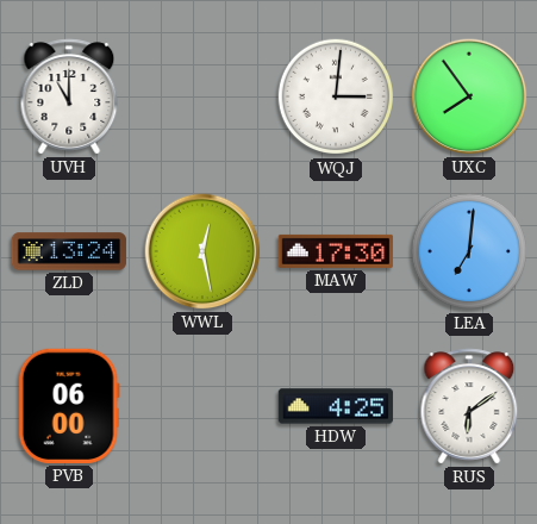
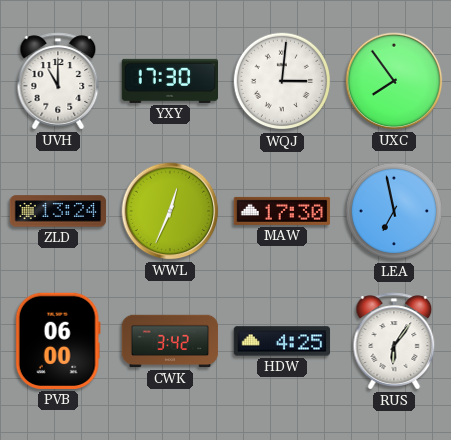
YXY: none -> 17:30
WWL: 12:28 -> 12:34
LEA: 7:01 -> 6:58
CWK: none -> 3:42
RUS: 6:09 -> 6:06
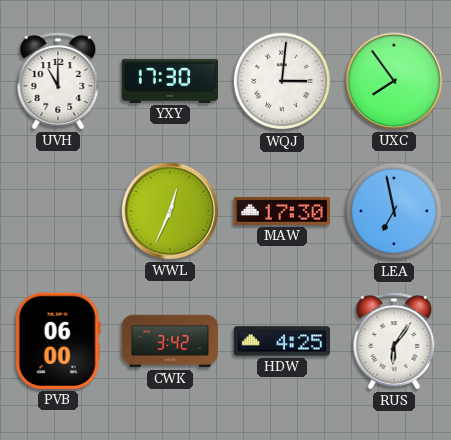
ZLD: 13:24 -> none
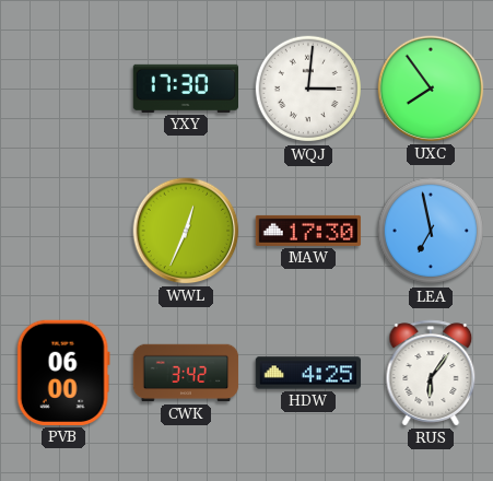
UVH: 11:00 -> none
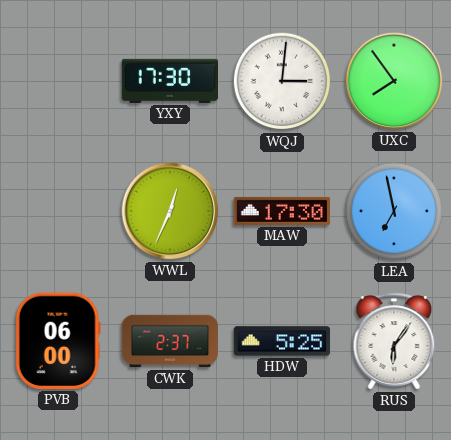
CWK: 3:42 -> 2:37
HDW: 4:25 -> 5:25
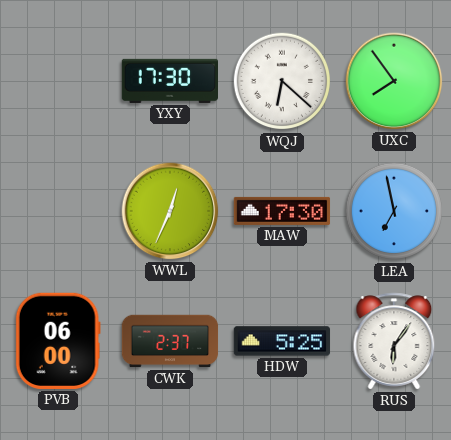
WQJ: 3:01 -> 6:22
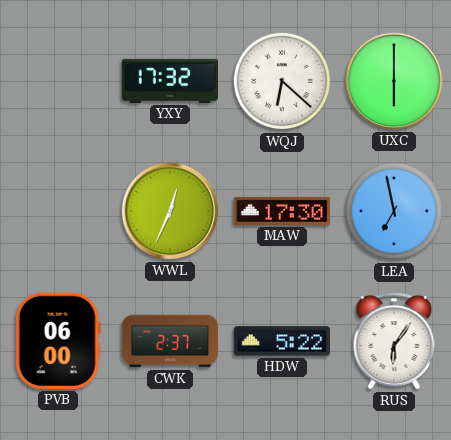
YXY: 17:30 -> 17:32
UXC: 7:54 -> 6:00
HDW: 5:25 -> 5:22
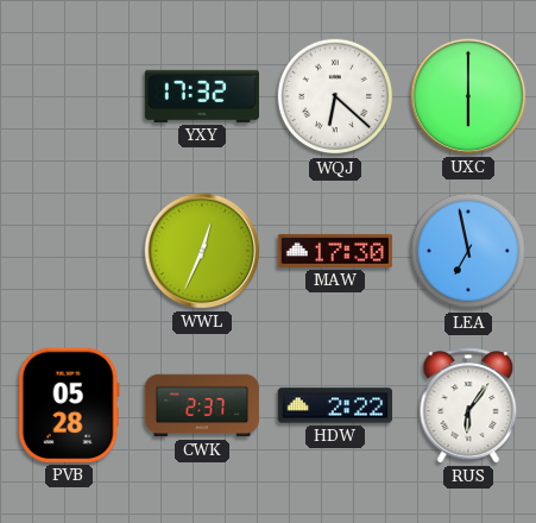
PVB: 06:00 -> 05:28
HDW: 5:22 -> 2:22
